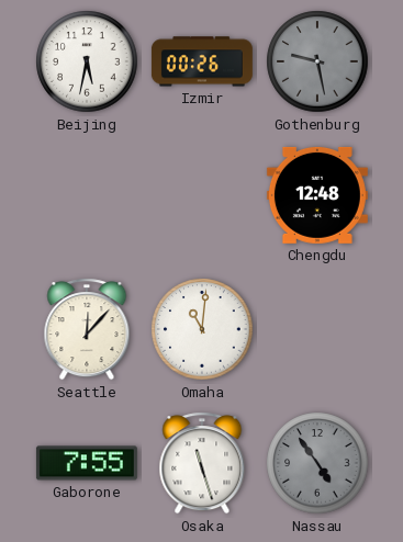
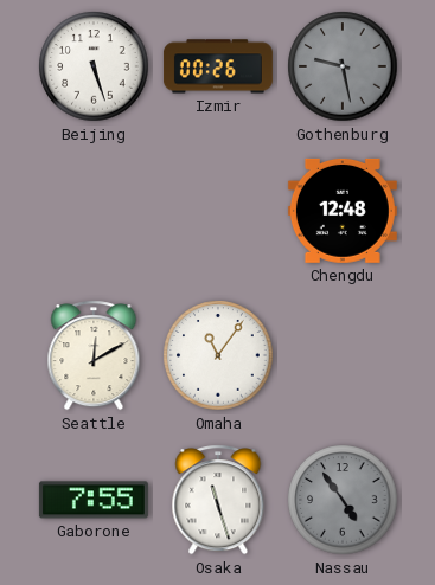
Beijing: 5:32 -> 5:27
Seattle: 12:07 -> 12:10
Omaha: 11:01 -> 11:06
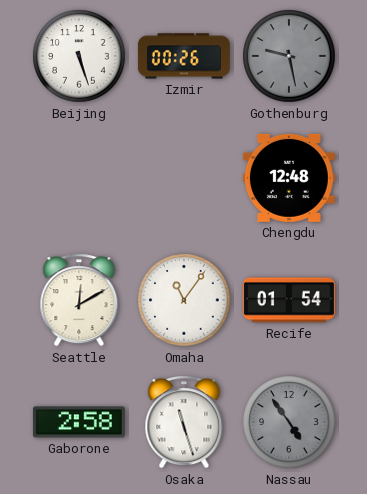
Recife: none -> 01:54
Gaborone: 7:55 -> 2:58
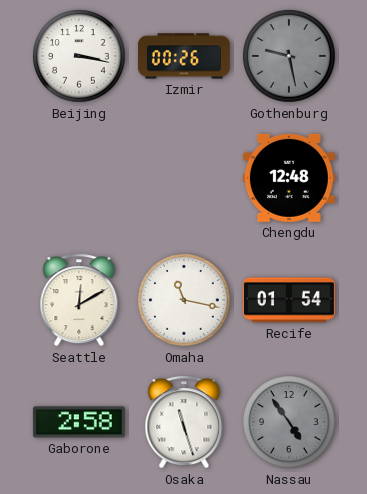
Beijing: 5:27 -> 3:17
Omaha: 11:06 -> 11:17
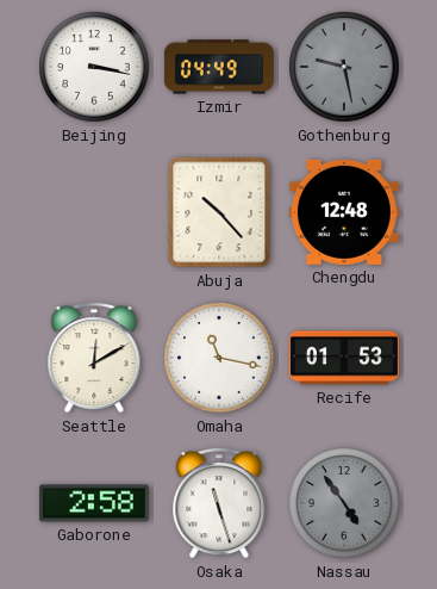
Izmir: 00:26 -> 04:49
Abuja: none -> 10:23
Recife: 01:54 -> 01:53
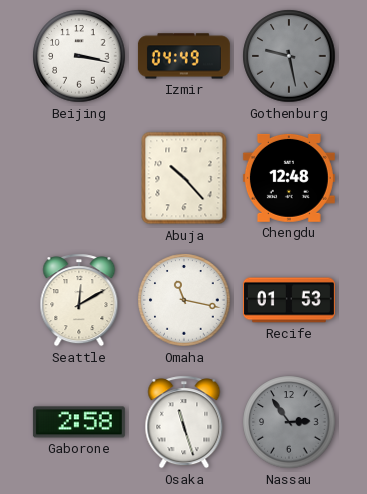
Nassau: 4:54 -> 2:54
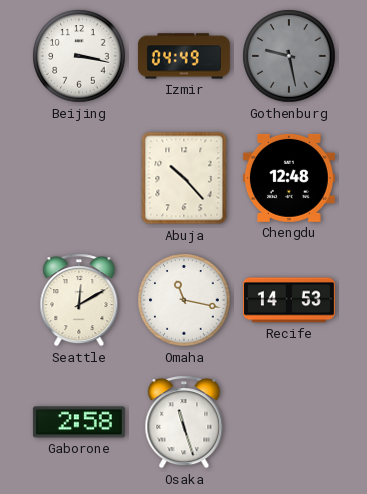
Recife: 01:53 -> 14:53
Nassau: 2:54 -> none
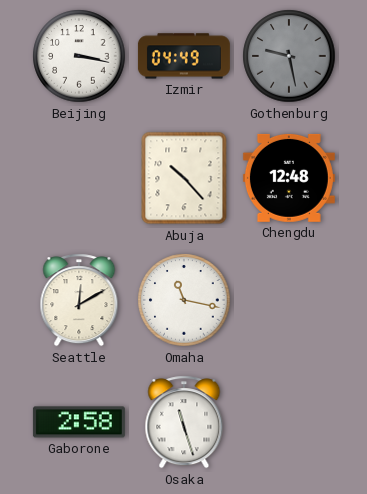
Recife: 14:53 -> none
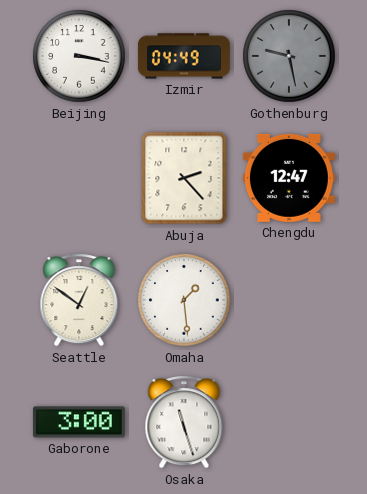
Abuja: 10:23 -> 2:23
Chengdu: 12:48 -> 12:47
Seattle: 12:10 -> 12:51
Omaha: 11:17 -> 1:29
Gaborone: 2:58 -> 3:00
